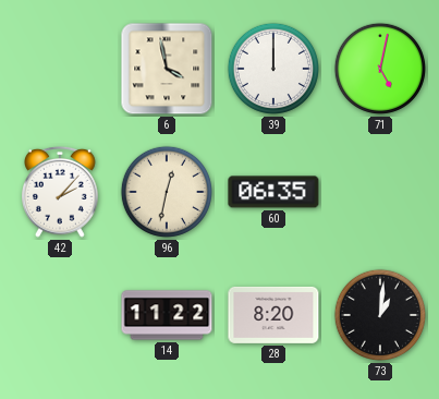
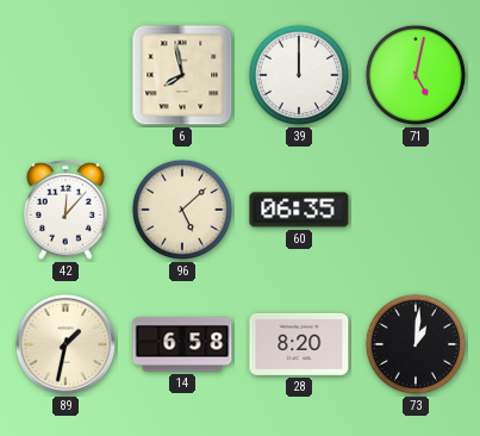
6: 3:58 -> 7:58
42: 2:07 -> 12:07
96: 12:32 -> 5:08
89: none -> 1:32
14: 11:22 -> 6:58
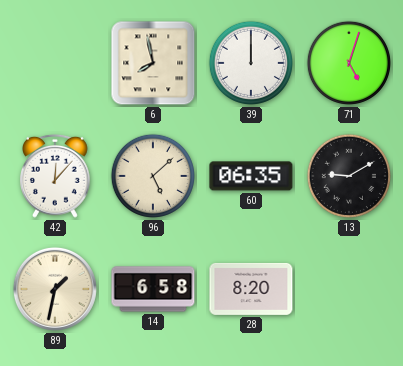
71: 5:02 -> 5:03
13: none -> 9:10
73: 1:01 -> none
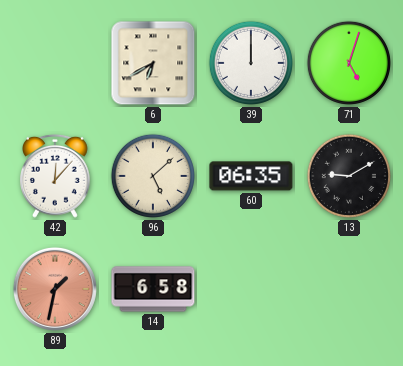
6: 7:58 -> 6:40
89 dial: cream -> salmon
28: 8:20 -> none
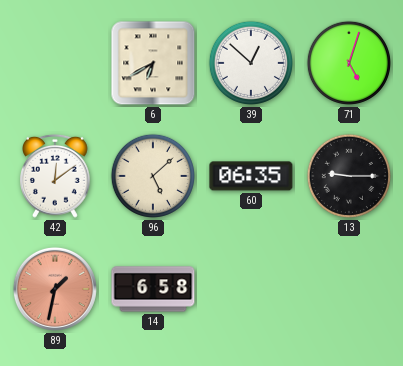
39: 12:00 -> 12:52
42: 12:07 -> 12:09
13: 9:10 -> 9:15
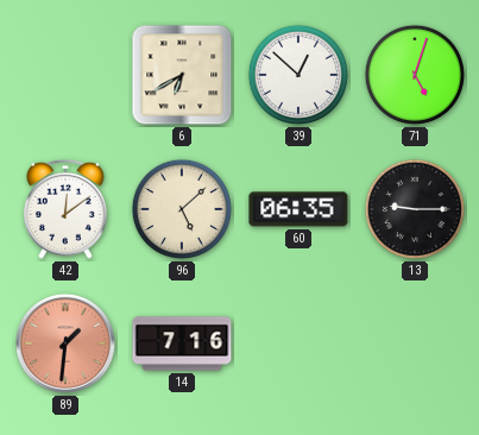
89: 1:32 -> 1:31
14: 6:58 -> 7:16
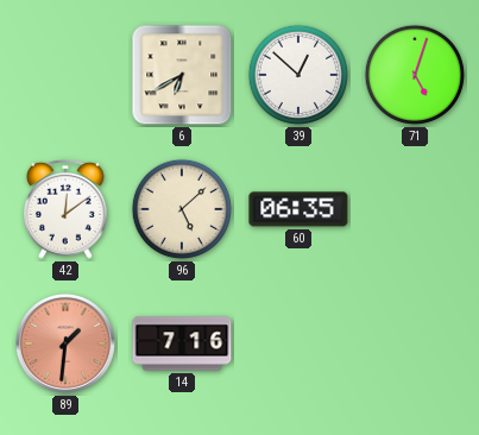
13: 9:15 -> none
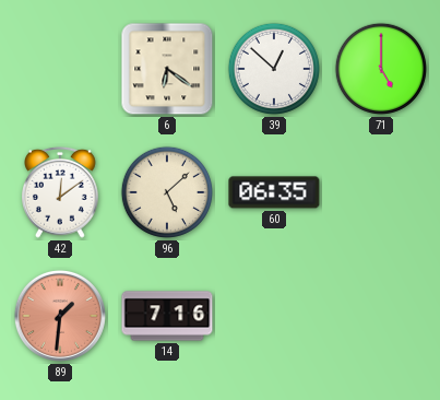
6: 6:40 -> 6:21
71: 5:03 -> 5:00
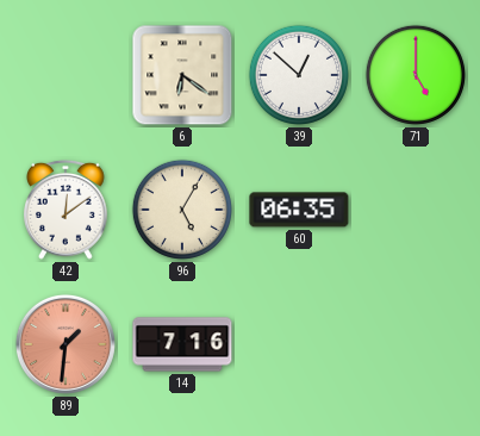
96: 5:08 -> 5:05
